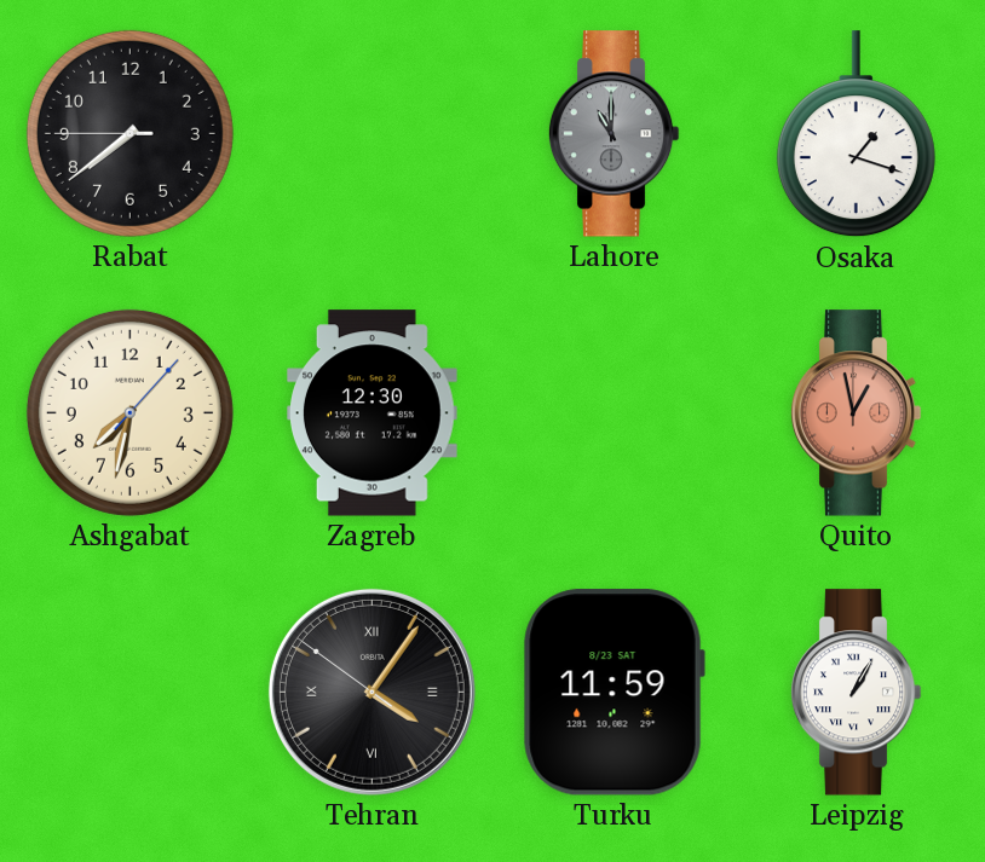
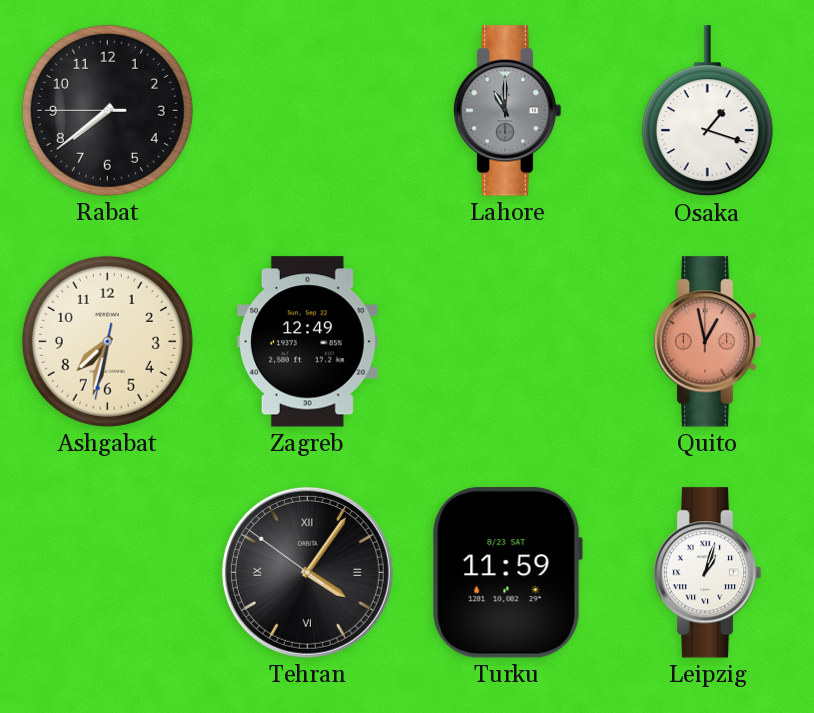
Ashgabat: 7:32:07 -> 7:32:32
Zagreb: 12:30 -> 12:49
Leipzig: 1:05 -> 1:03
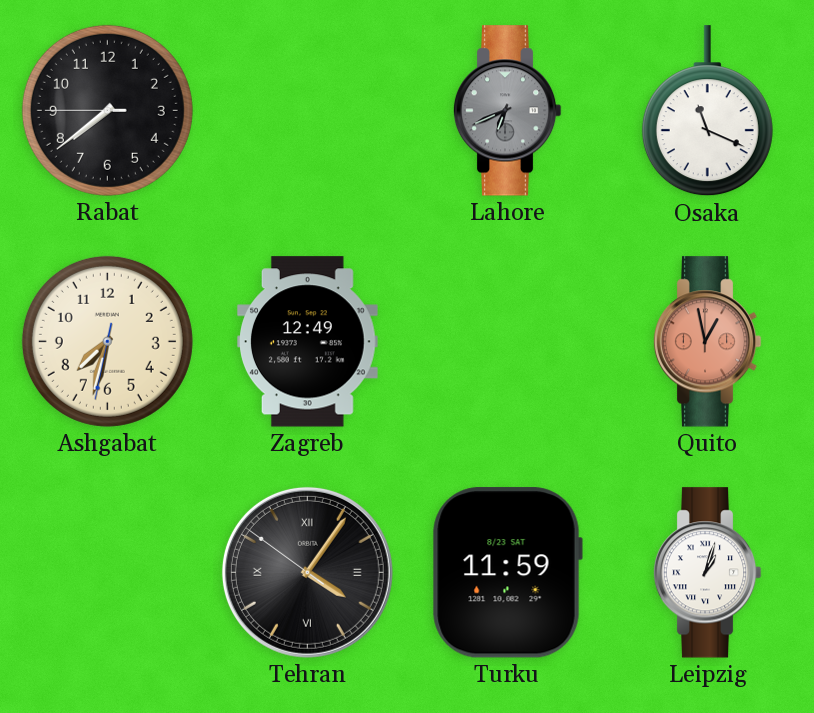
Lahore: 11:00 -> 6:41
Osaka: 1:18 -> 11:19
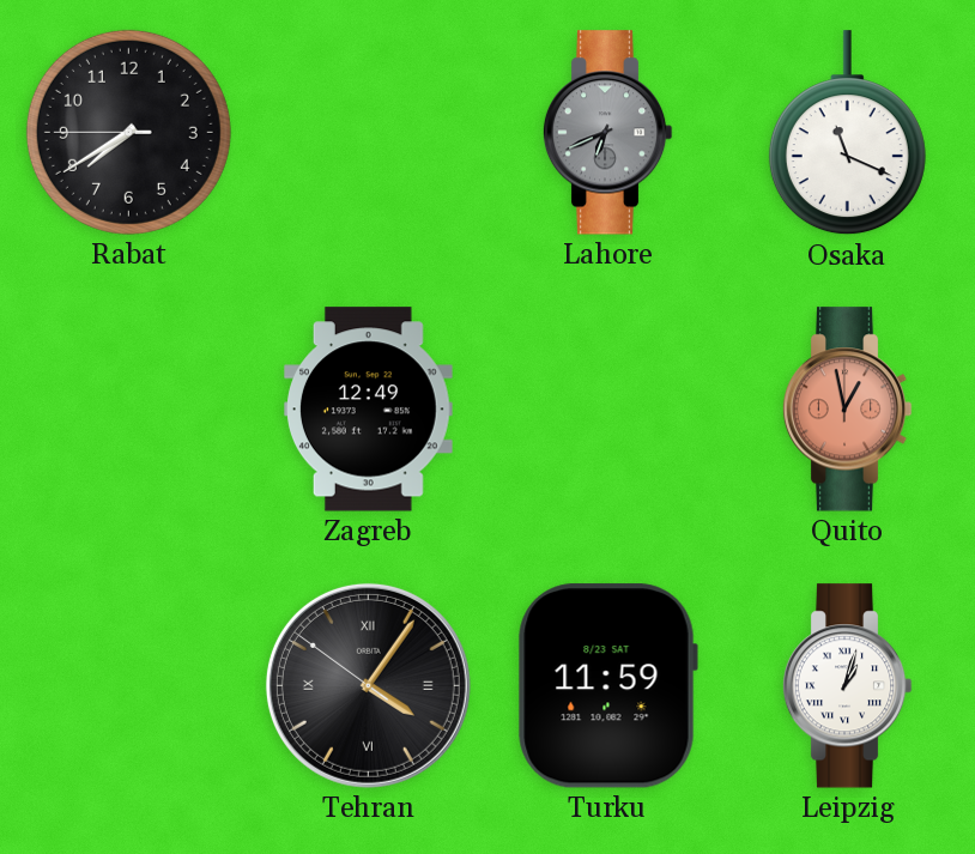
Rabat: 7:38 -> 7:39
Ashgabat: 7:32 -> none
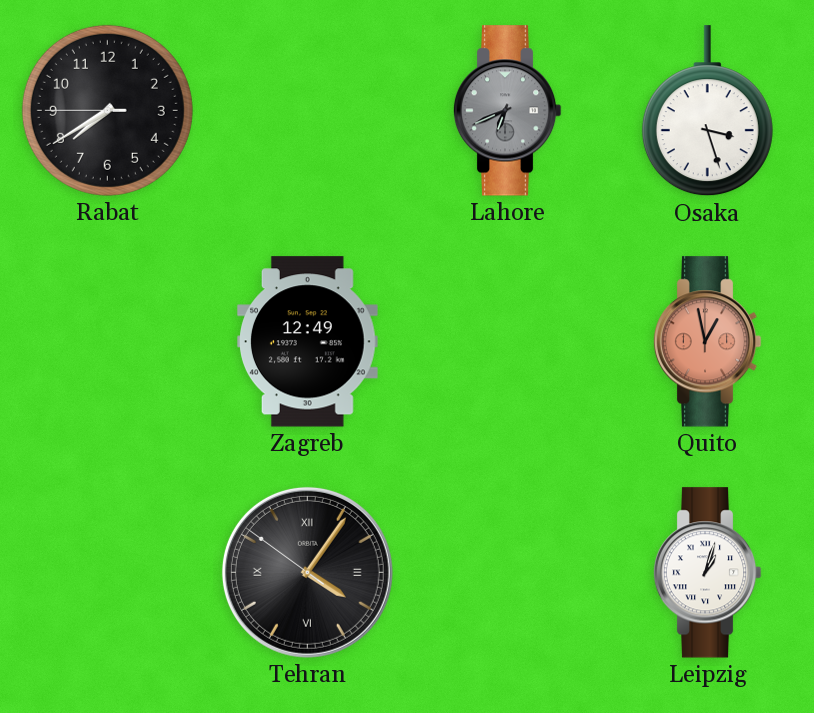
Osaka: 11:19 -> 3:27
Turku: 11:59 -> none
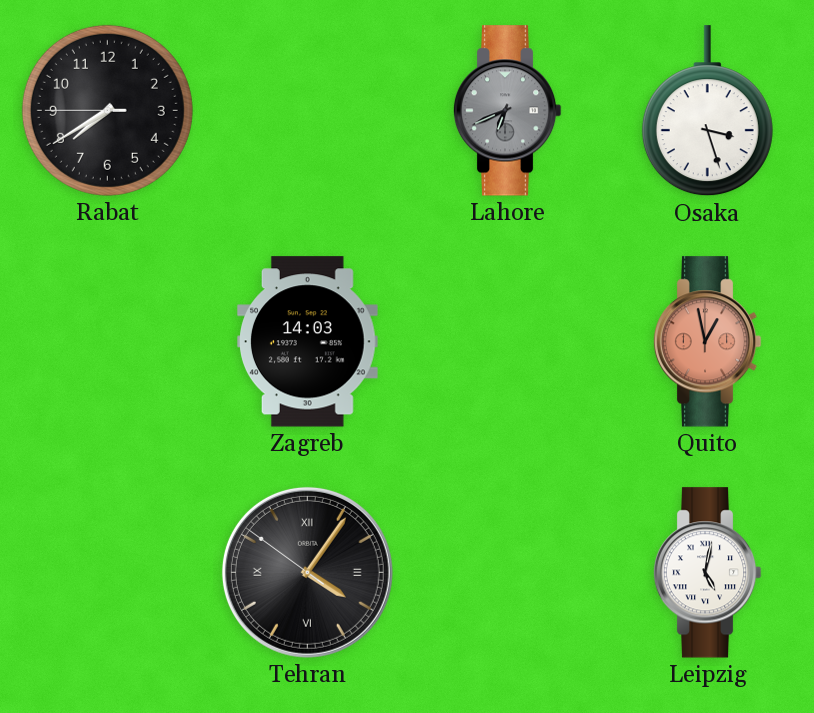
Zagreb: 12:49 -> 14:03
Leipzig: 1:03 -> 5:02
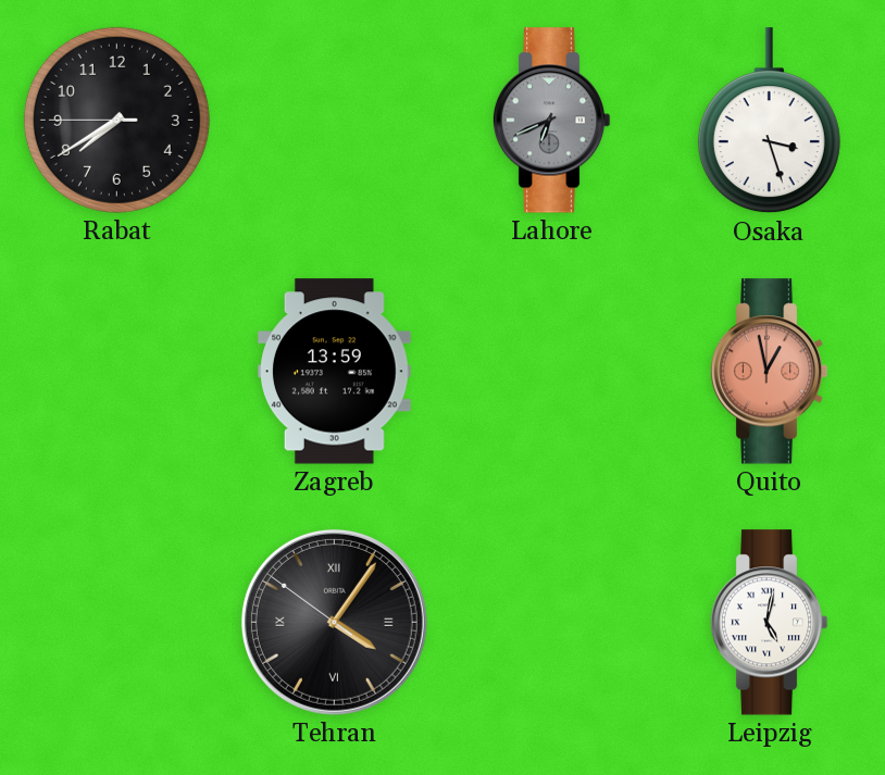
Zagreb: 14:03 -> 13:59
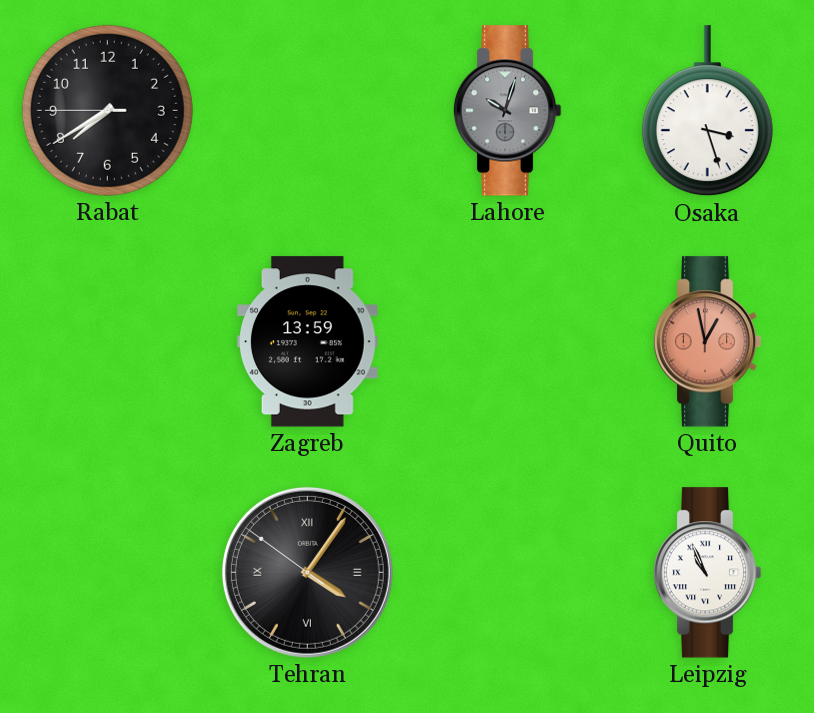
Lahore: 6:41 -> 10:03
Leipzig: 5:02 -> 10:56
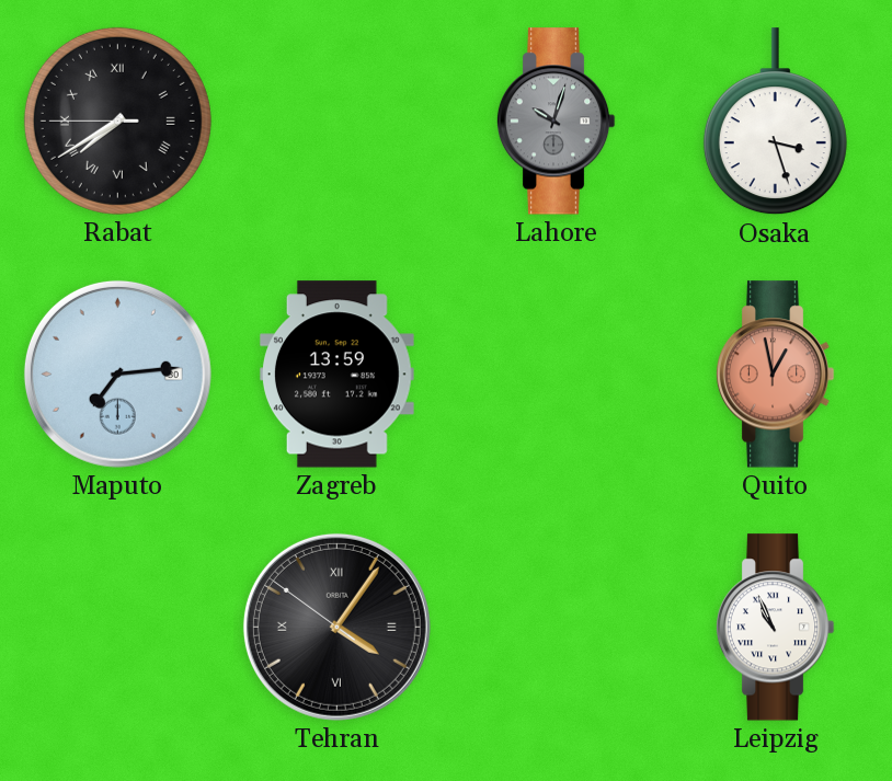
Rabat numerals: Arabic -> Roman
Maputo: none -> 7:14
